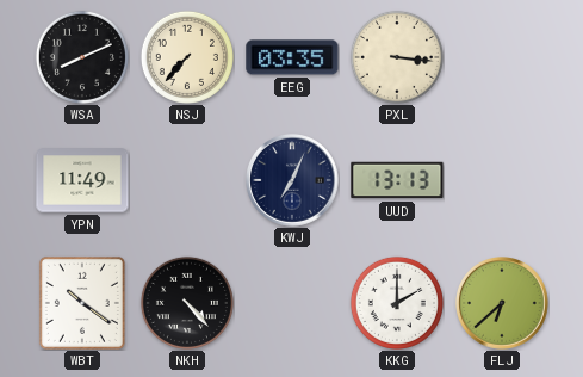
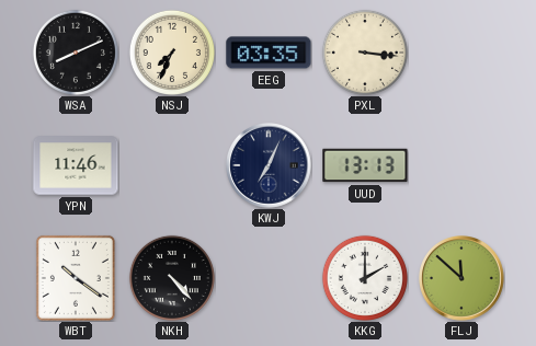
NSJ: 7:37 -> 7:34
YPN: 11:49 -> 11:46
FLJ: 6:38 -> 11:52
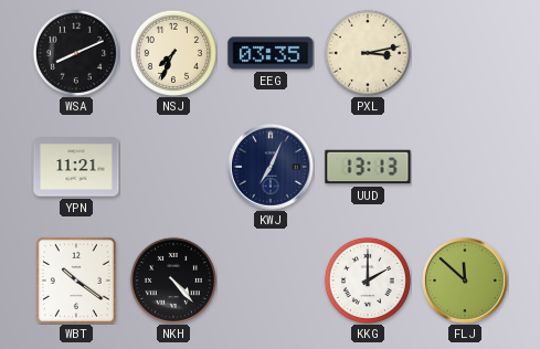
PXL: 3:16 -> 3:13
YPN: 11:46 -> 11:21
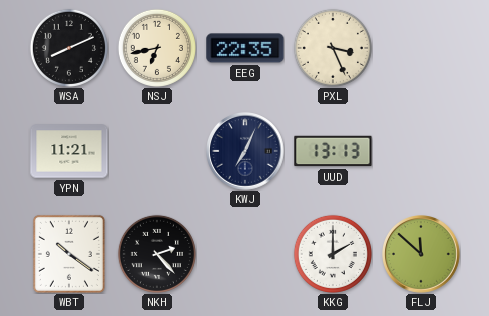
NSJ: 7:34 -> 6:43
EEG: 03:35 -> 22:35
PXL: 3:13 -> 3:26
NKH: 4:23 -> 2:23
